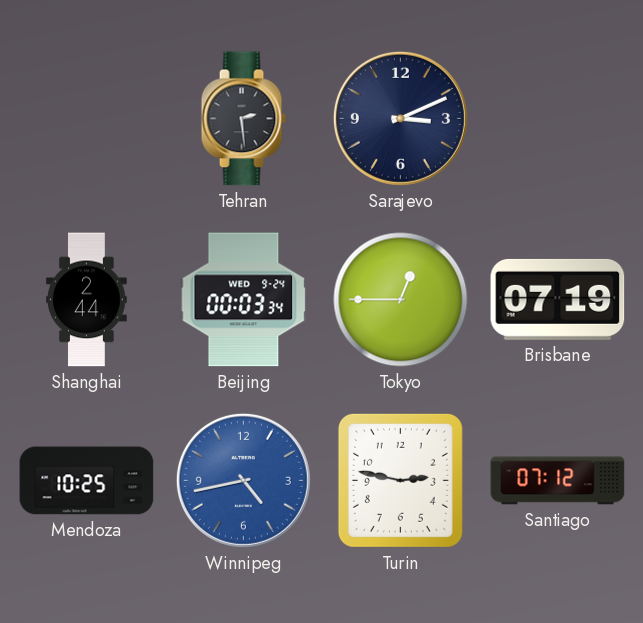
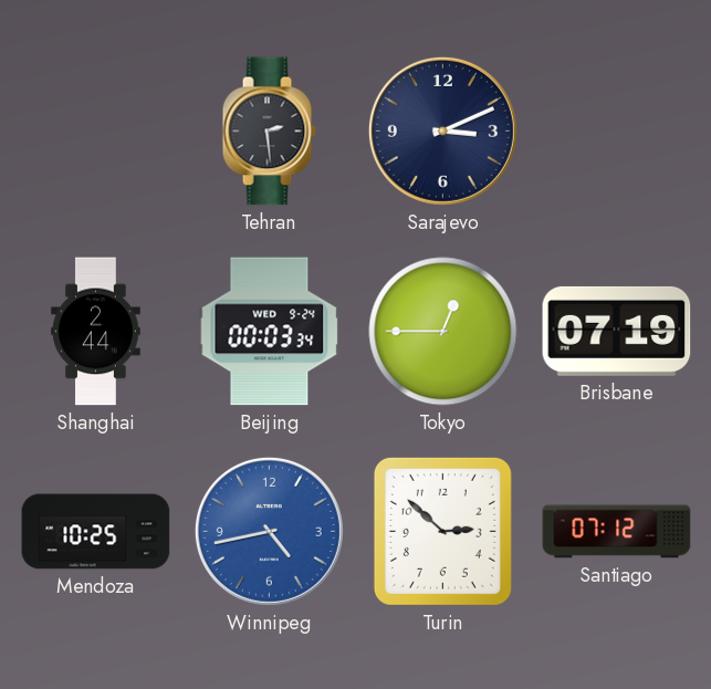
Turin: 2:47 -> 2:52
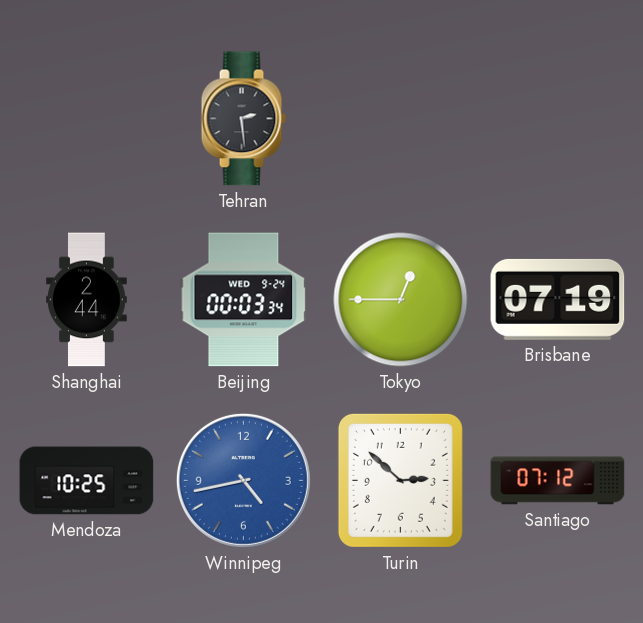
Sarajevo: 3:11 -> none
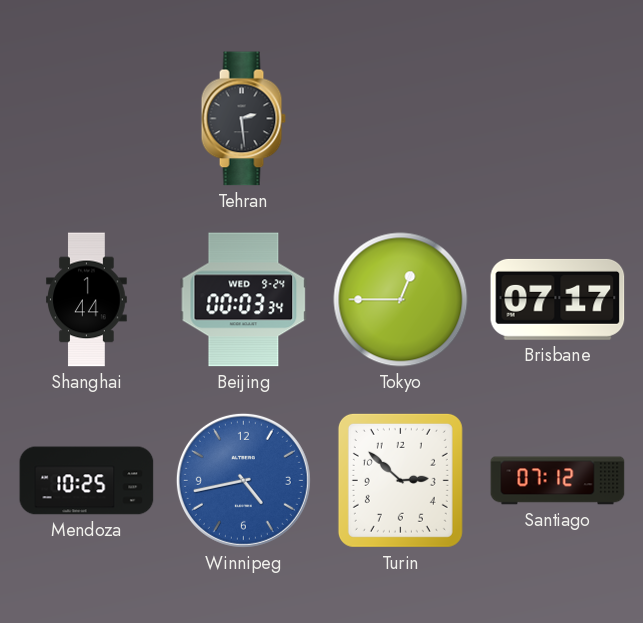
Shanghai: 2:44 -> 1:44
Brisbane: 07:19 -> 07:17
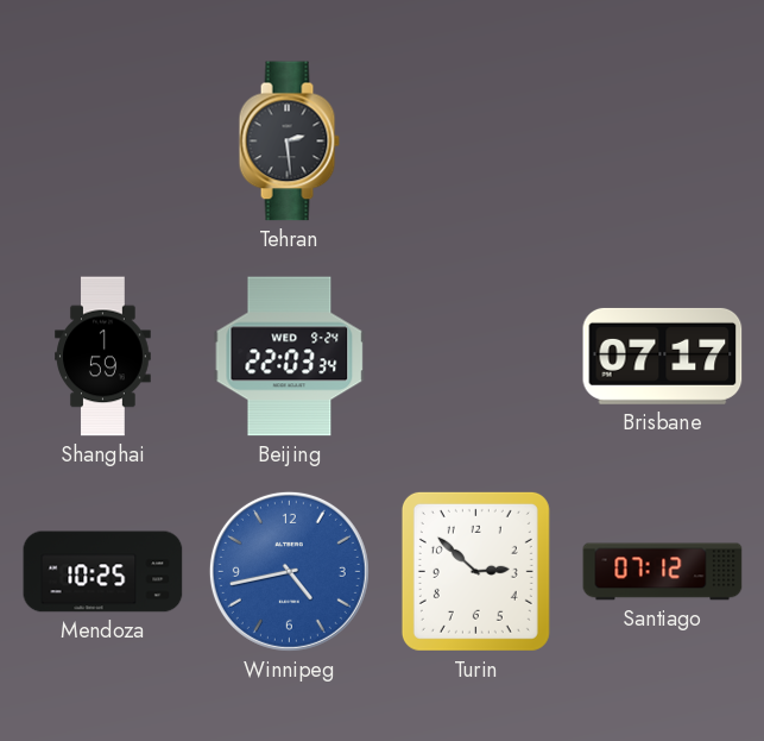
Shanghai: 1:44 -> 1:59
Beijing: 00:03 -> 22:03
Tokyo: 12:45 -> none
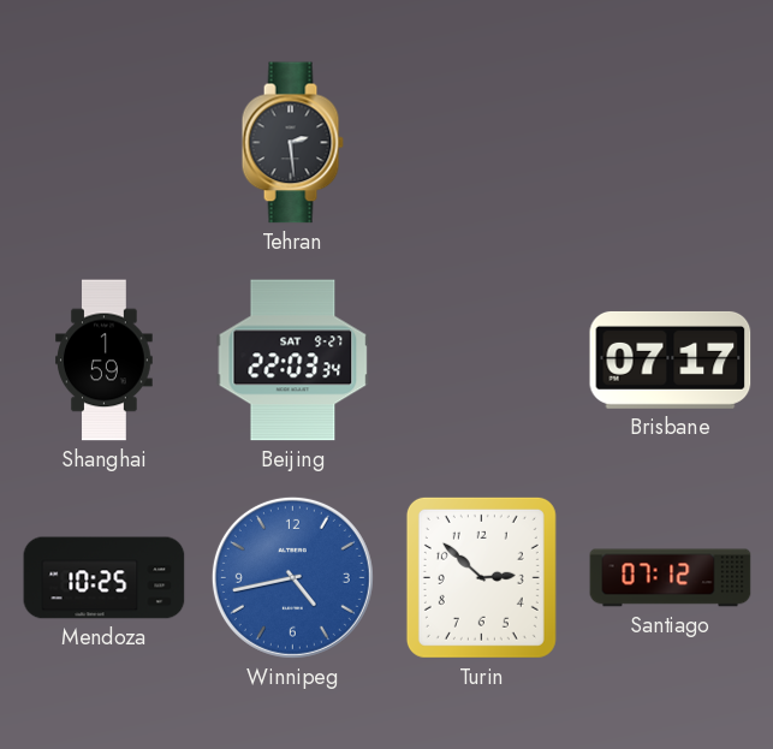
Beijing date: WED 9-24 -> SAT 9-27
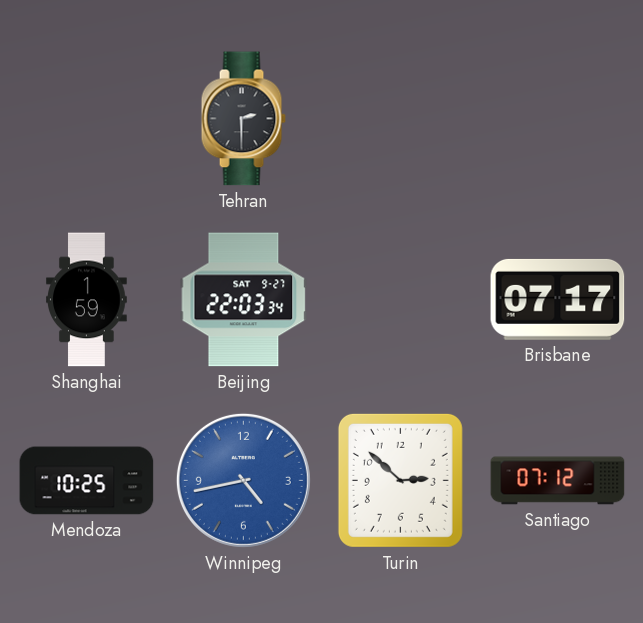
Tehran: 2:29 -> 2:30
